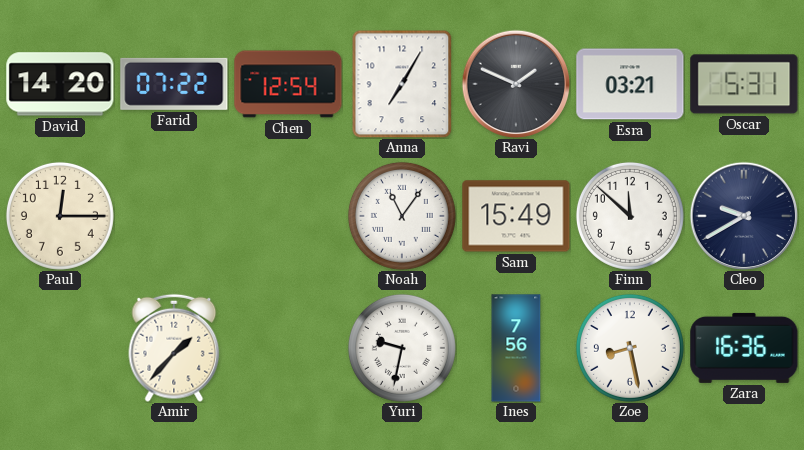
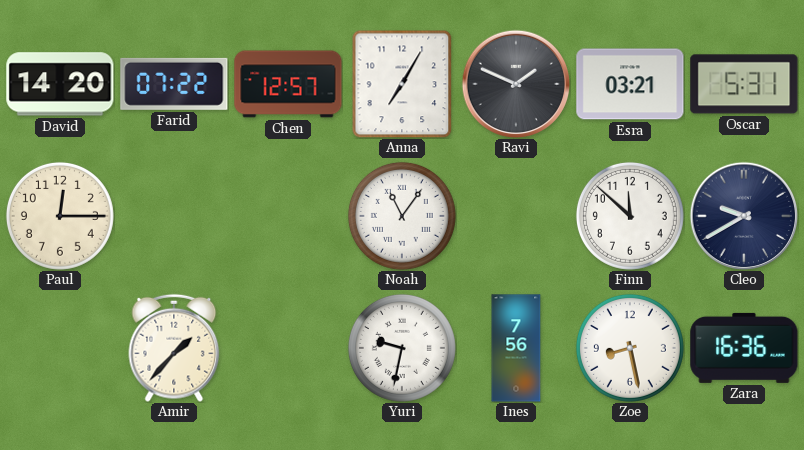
Chen: 12:54 -> 12:57
Sam: 15:49 -> none
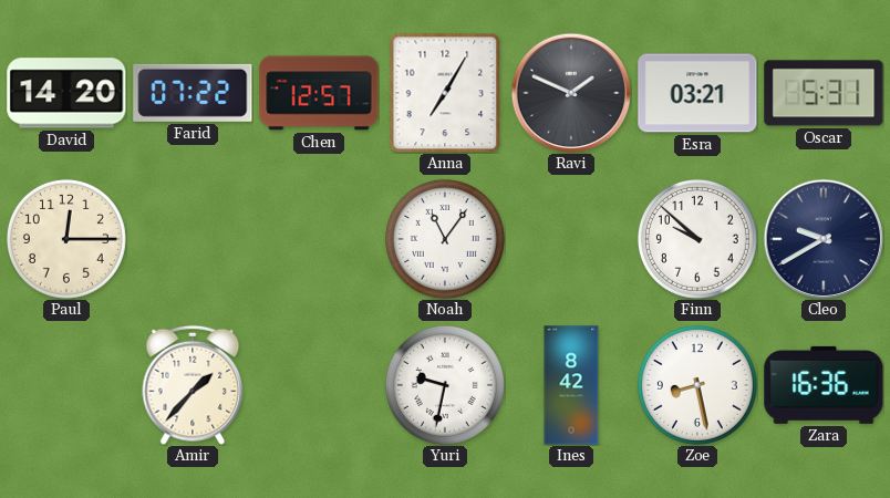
Finn: 11:52 -> 9:52
Ines: 7:56 -> 8:42
